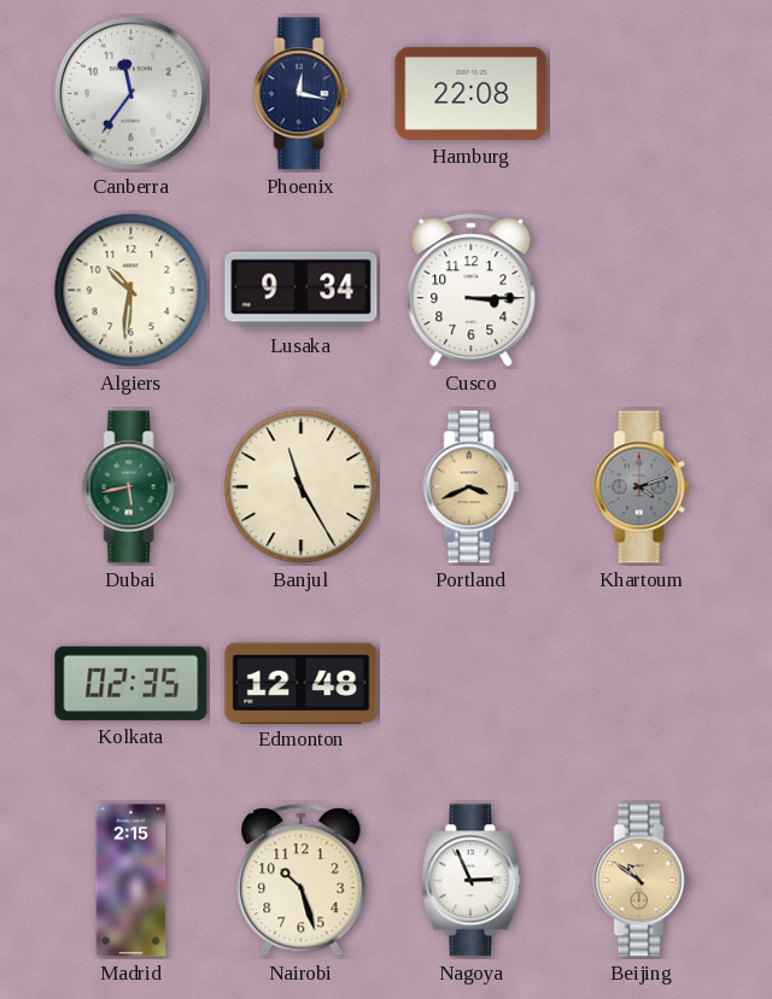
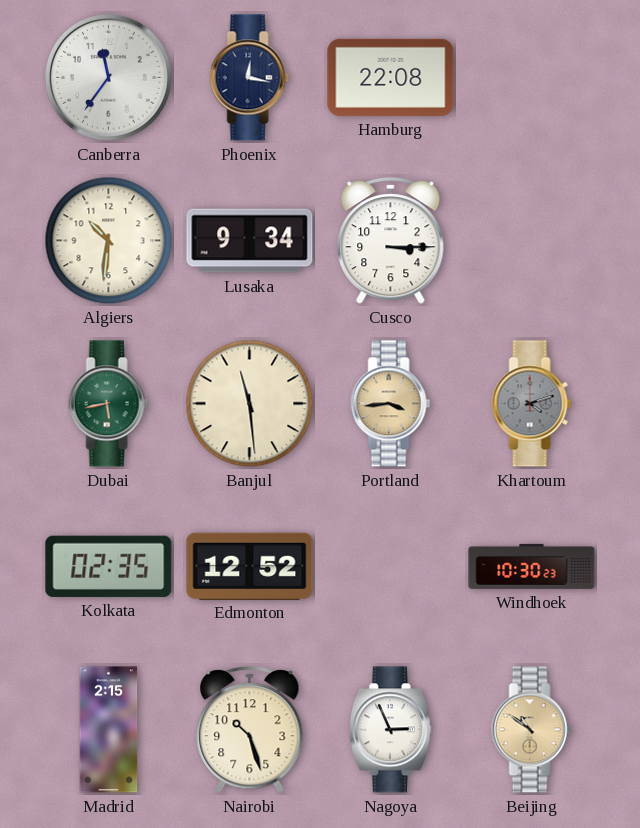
Banjul: 11:25 -> 11:29
Portland: 3:41 -> 3:44
Edmonton: 12:48 -> 12:52
Windhoek: none -> 10:30
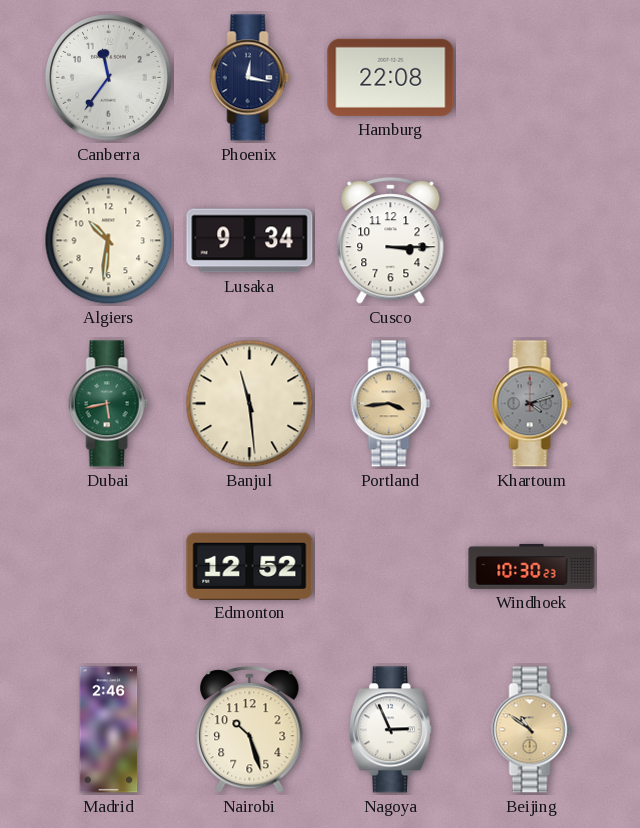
Kolkata: 02:35 -> none
Madrid: 2:15 -> 2:46
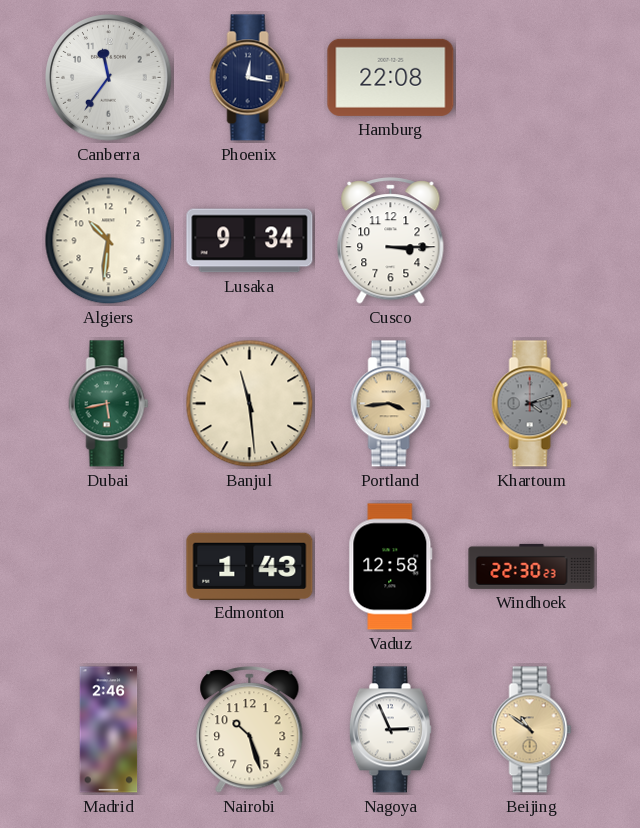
Edmonton: 12:52 -> 1:43
Vaduz: none -> 12:58
Windhoek: 10:30 -> 22:30
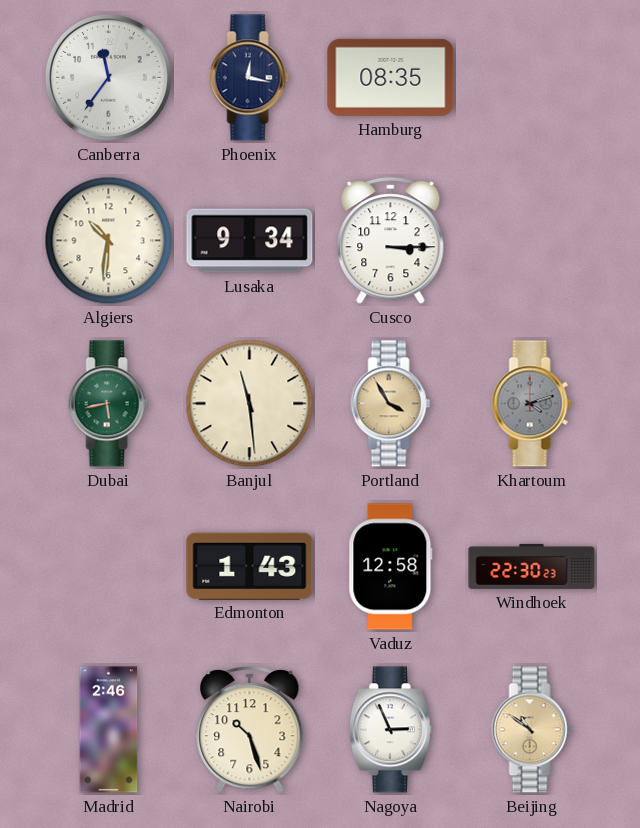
Hamburg: 22:08 -> 08:35
Portland: 3:44 -> 3:55
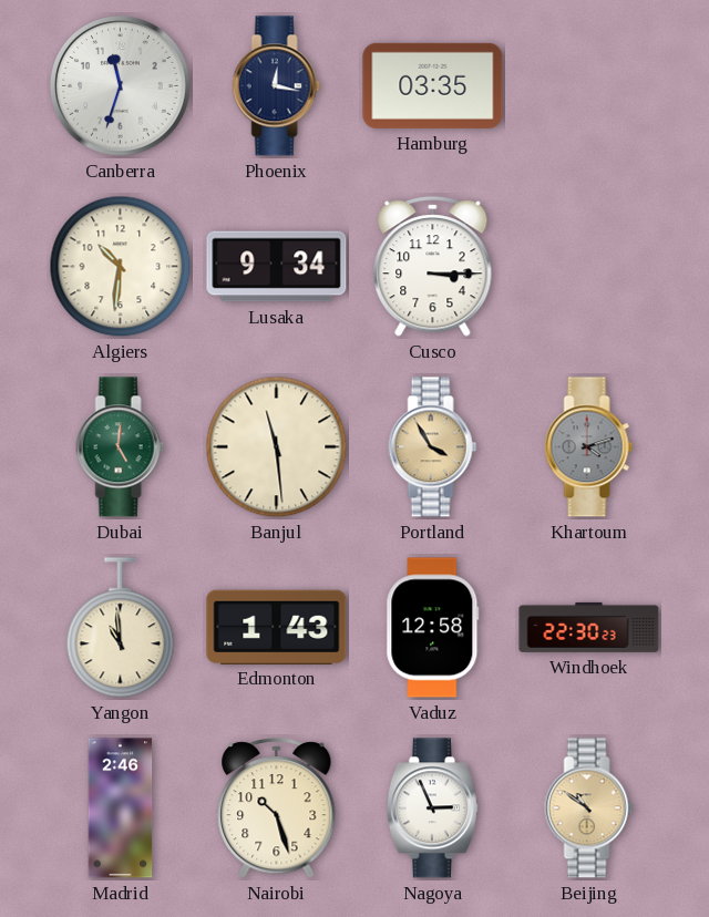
Canberra: 11:36 -> 11:33
Hamburg: 08:35 -> 03:35
Dubai: 5:43 -> 5:01
Yangon: none -> 10:59
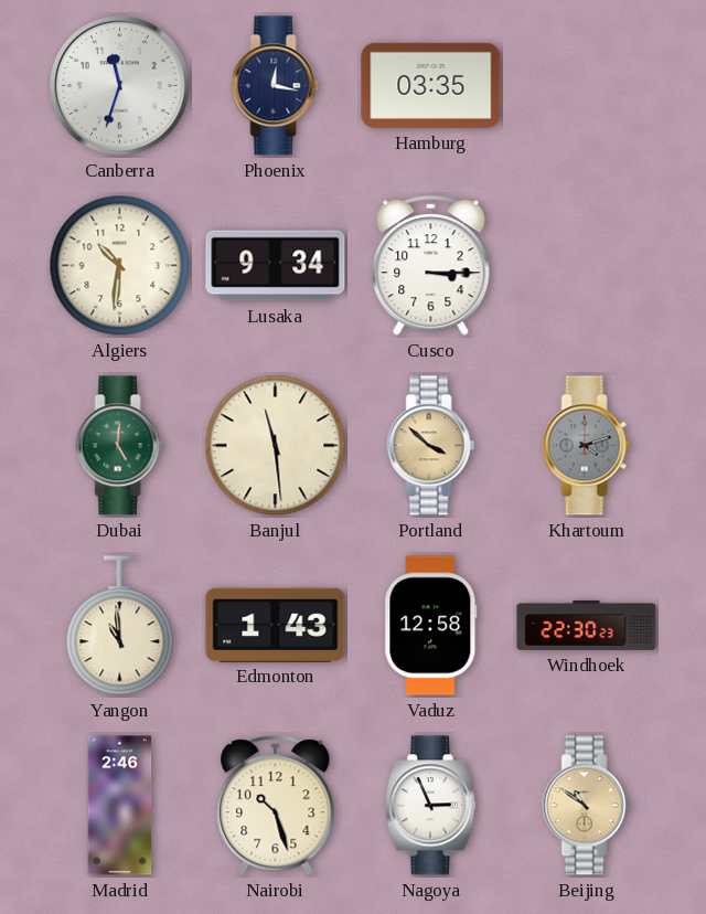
Portland: 3:55 -> 3:52
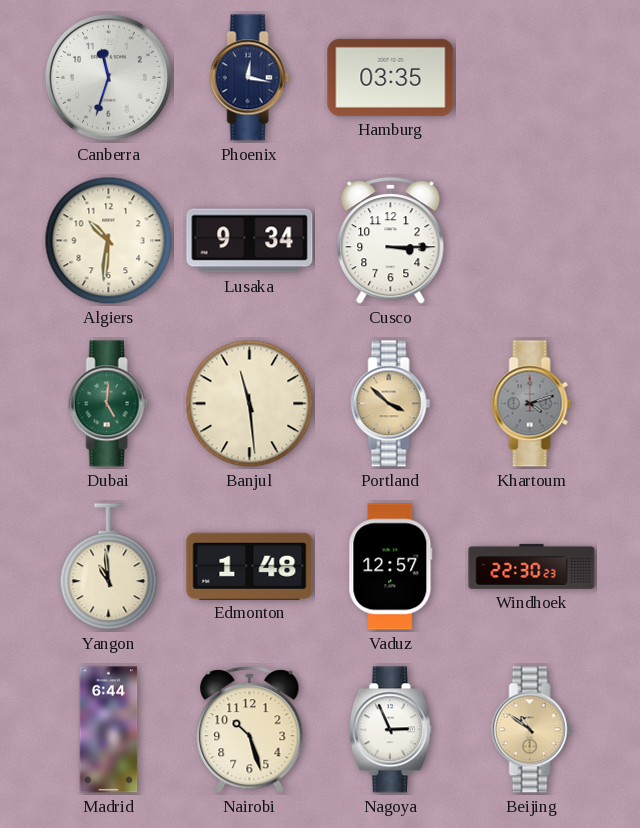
Edmonton: 1:43 -> 1:48
Vaduz: 12:58 -> 12:57
Madrid: 2:46 -> 6:44
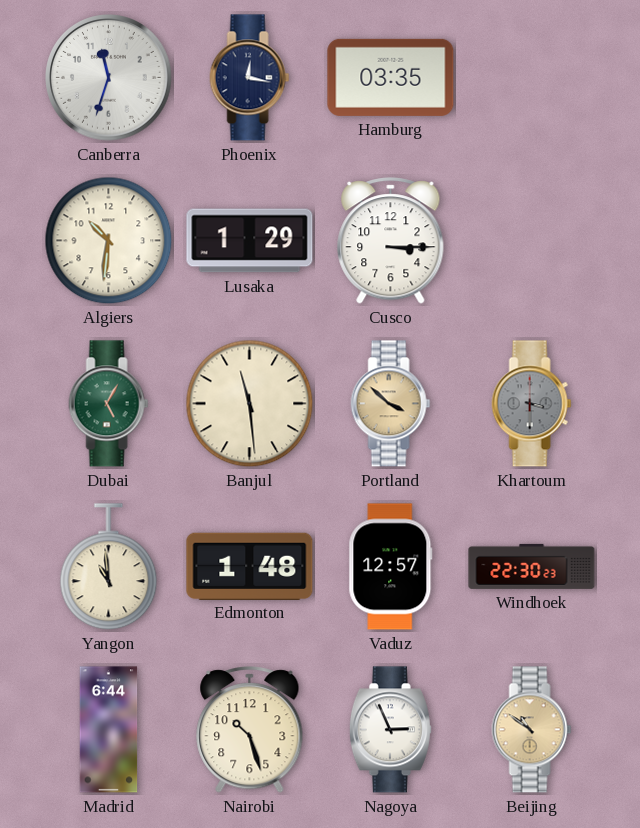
Lusaka: 9:34 -> 1:29
Dubai: 5:01 -> 5:05
Khartoum: 4:12 -> 3:30
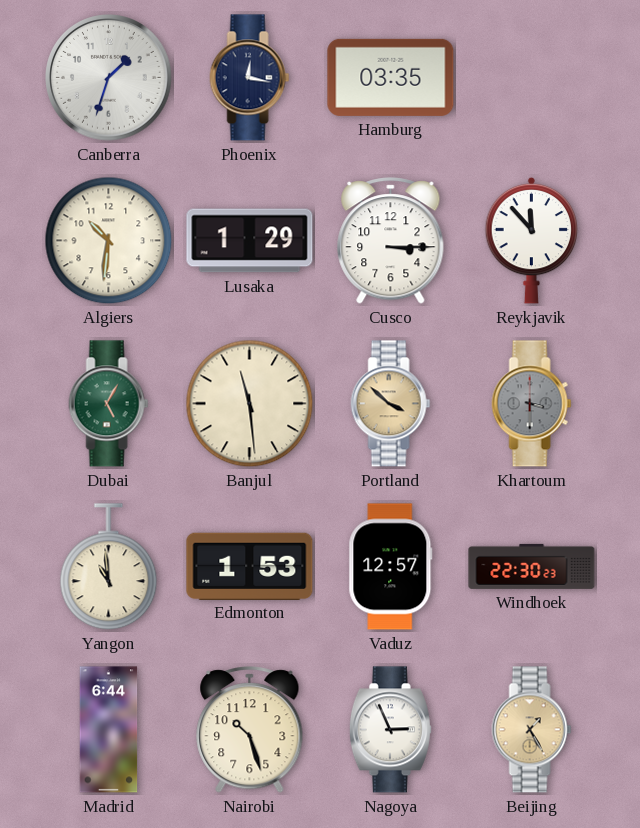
Canberra: 11:33 -> 1:33
Reykjavik: none -> 11:53
Edmonton: 1:48 -> 1:53
Beijing: 10:51 -> 1:25
